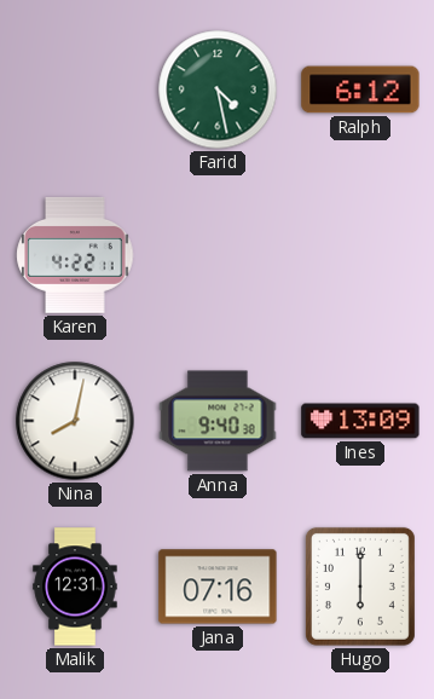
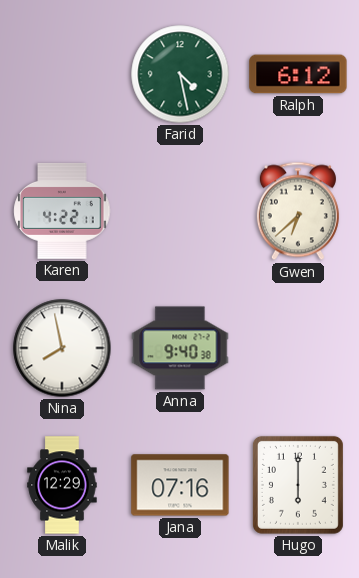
Gwen: none -> 6:38
Nina: 8:02 -> 7:58
Ines: 13:09 -> none
Malik: 12:31 -> 12:29
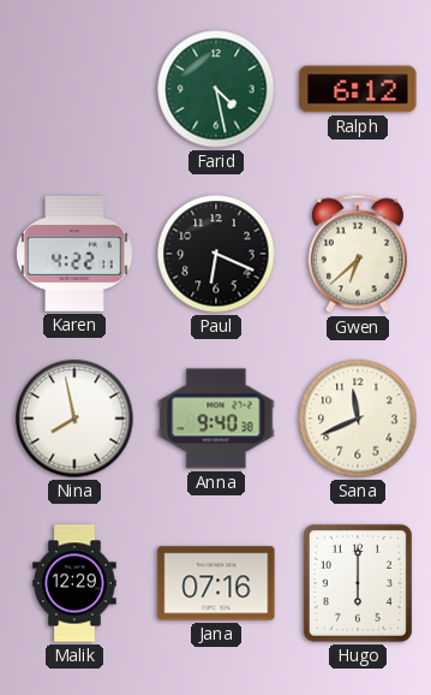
Paul: none -> 6:19
Sana: none -> 11:41
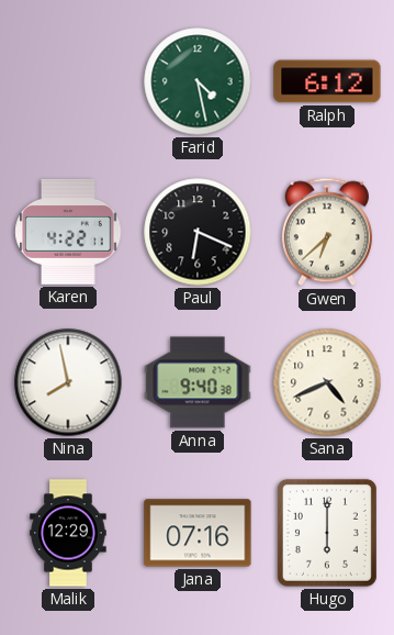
Sana: 11:41 -> 4:41
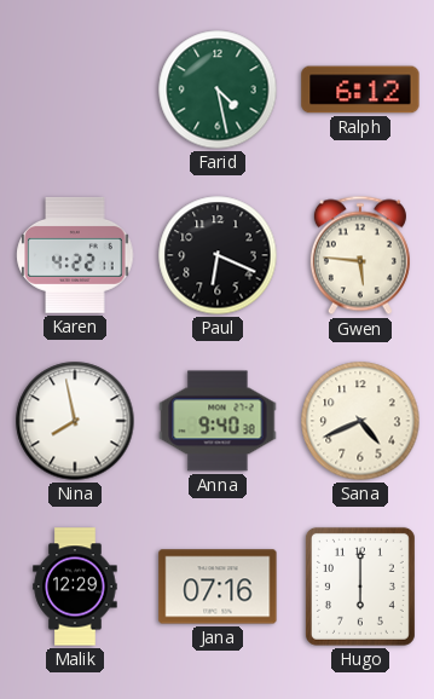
Gwen: 6:38 -> 5:46
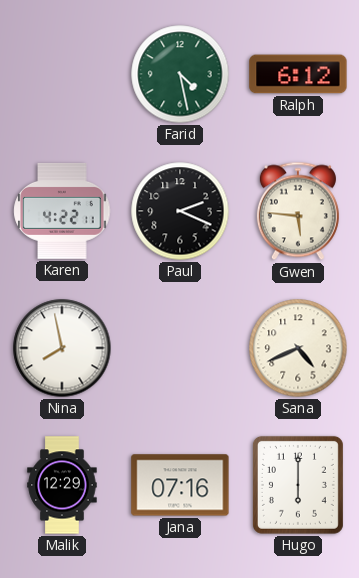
Paul: 6:19 -> 2:19
Anna: 9:40 -> none
